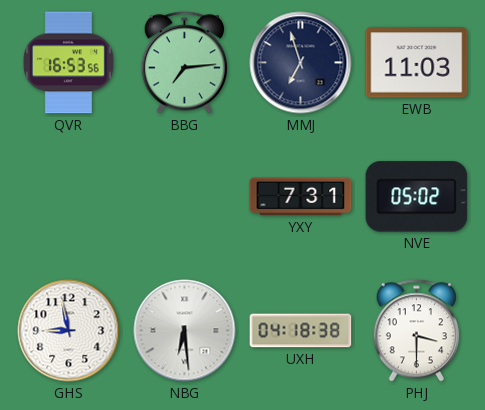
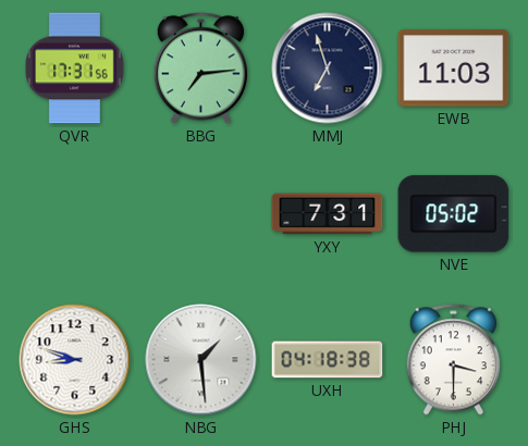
QVR: 16:53 -> 17:31
GHS: 8:58 -> 8:48
NBG: 6:29 -> 1:29
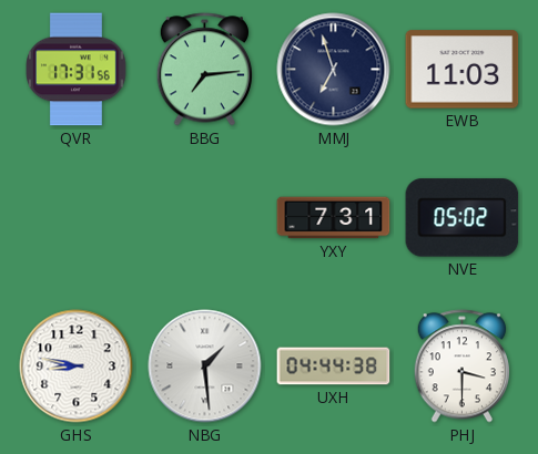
GHS: 8:48 -> 8:47
UXH: 04:18 -> 04:44
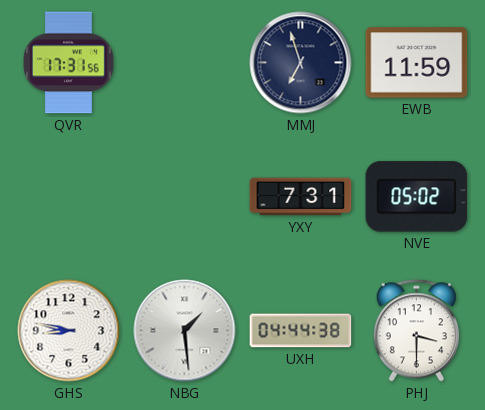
BBG: 7:14 -> none
EWB: 11:03 -> 11:59
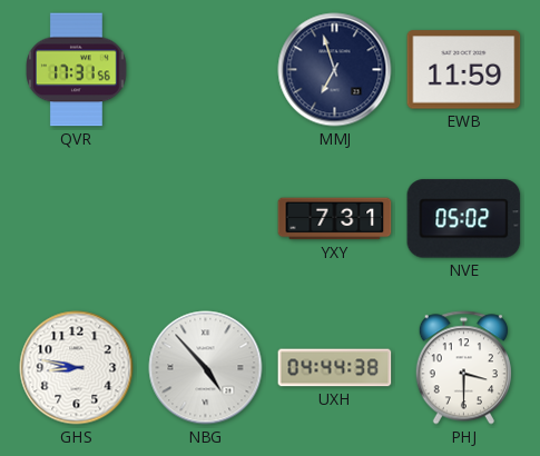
NBG: 1:29 -> 4:53
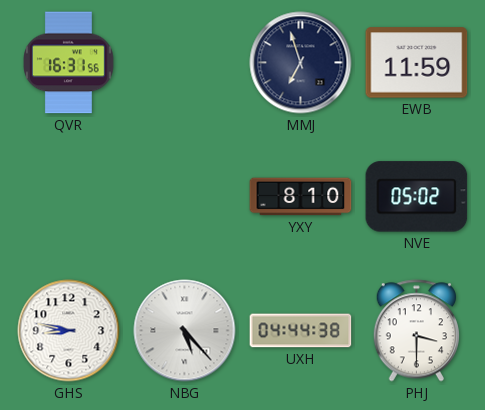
QVR: 17:31 -> 16:31
YXY: 7:31 -> 8:10
NBG: 4:53 -> 5:23
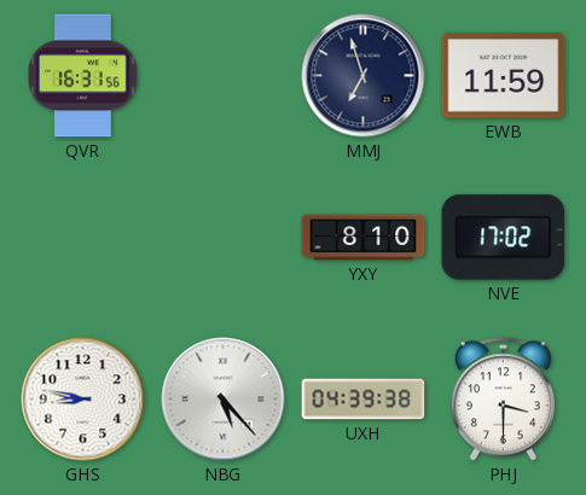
NVE: 05:02 -> 17:02
UXH: 04:44 -> 04:39
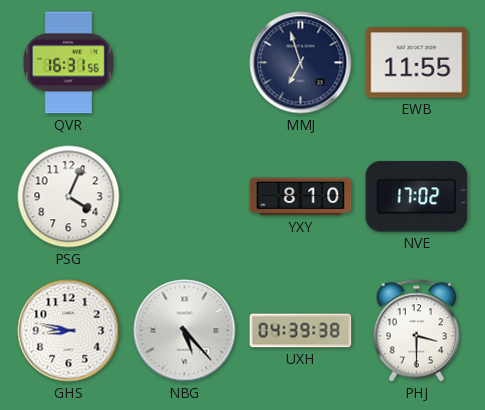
EWB: 11:59 -> 11:55
PSG: none -> 4:04
